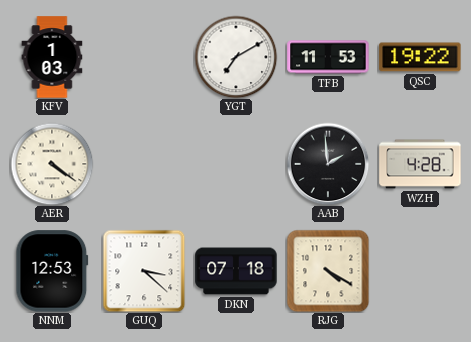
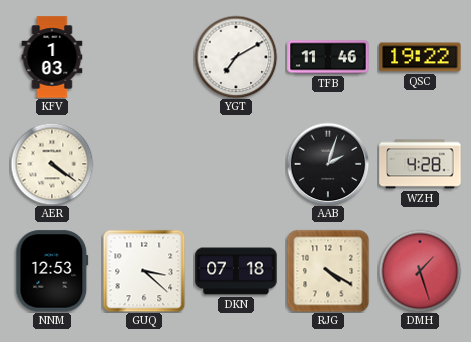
TFB: 11:53 -> 11:46
AAB: 1:59 -> 2:03
DMH: none -> 1:27
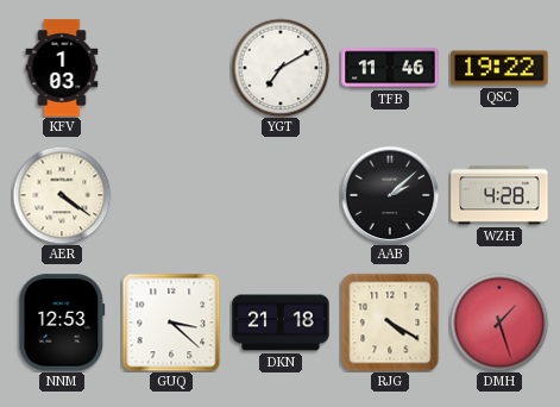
AAB: 2:03 -> 2:08
DKN: 07:18 -> 21:18
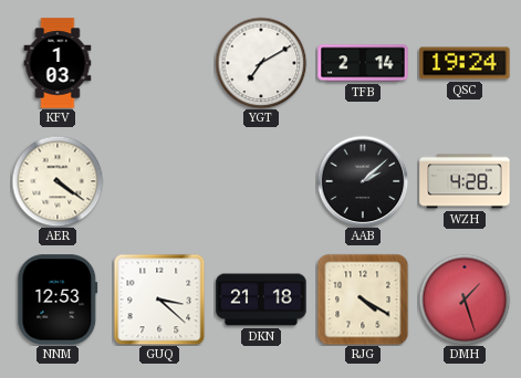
TFB: 11:46 -> 2:14
QSC: 19:22 -> 19:24
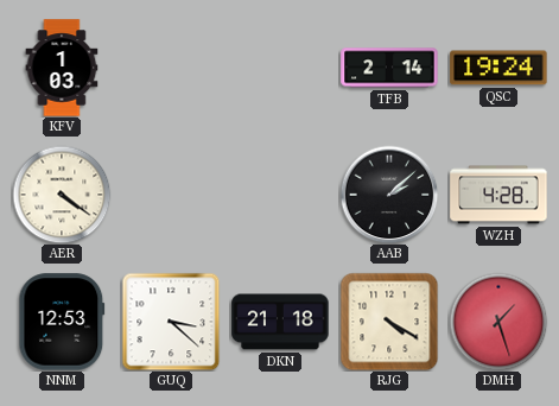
YGT: 7:10 -> none
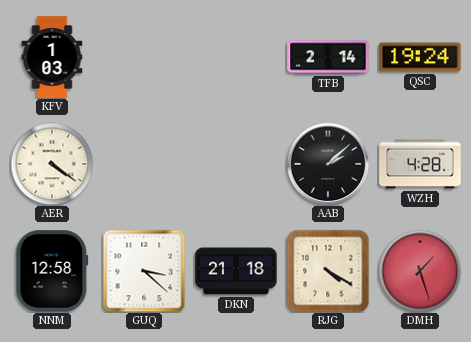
NNM: 12:53 -> 12:58
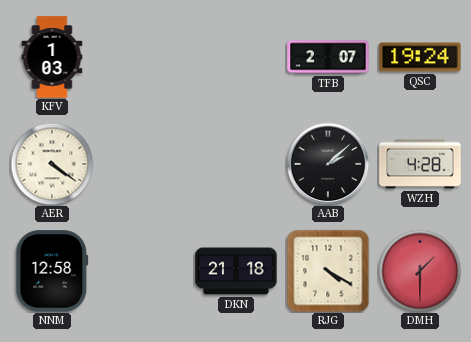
TFB: 2:14 -> 2:07
GUQ: 3:22 -> none
DMH: 1:27 -> 1:30
